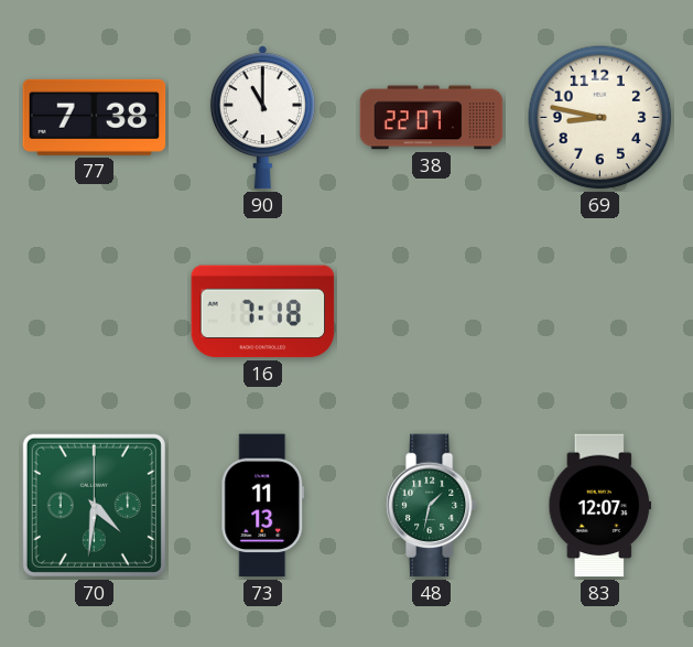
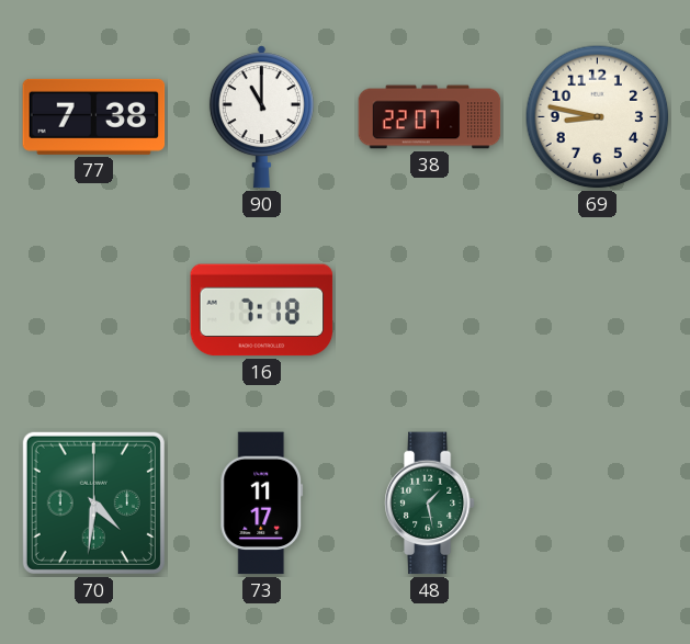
73: 11:13 -> 11:17
48: 1:32 -> 1:28
83: 12:07 -> none
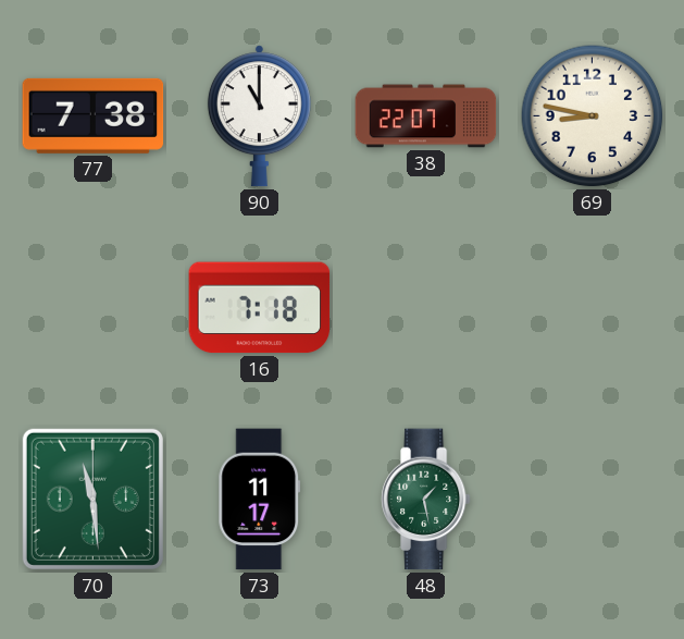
70: 4:31 -> 11:29
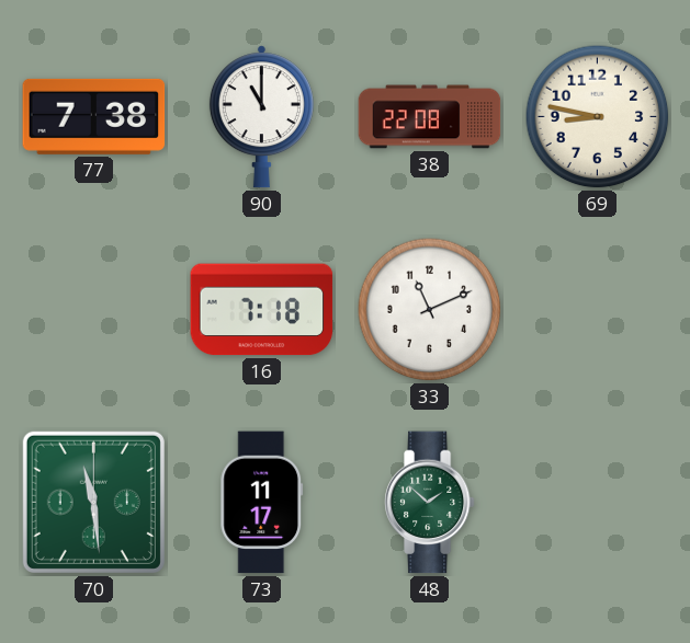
38: 22:07 -> 22:08
33: none -> 11:11
48: 1:28 -> 1:52
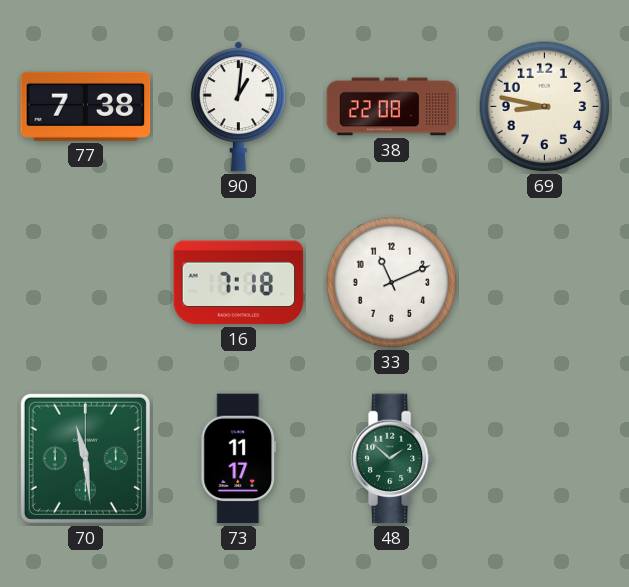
90: 11:00 -> 1:01
